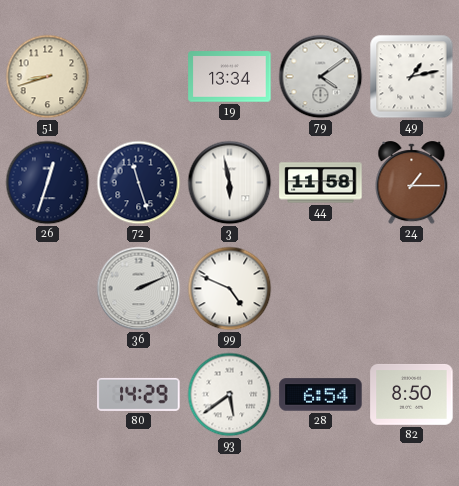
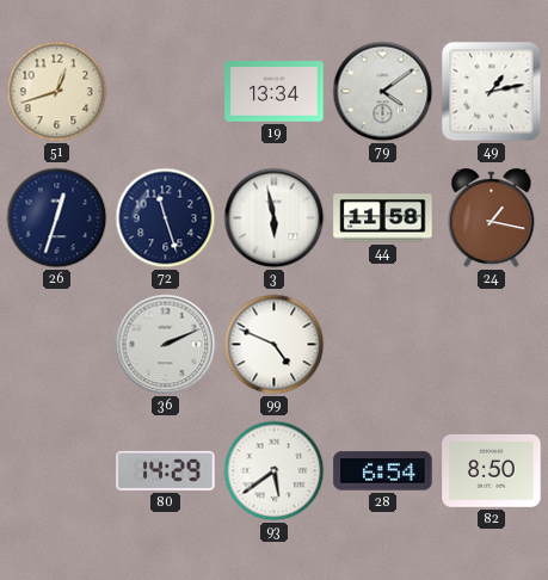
51: 8:42 -> 12:42
24: 1:15 -> 1:17
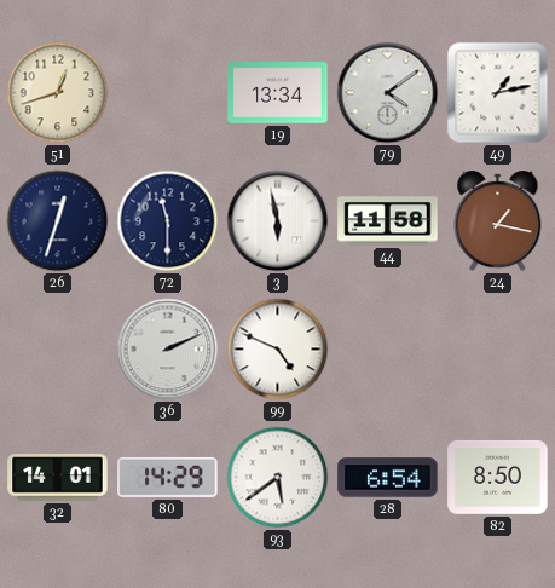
72: 11:27 -> 11:30
32: none -> 14:01
